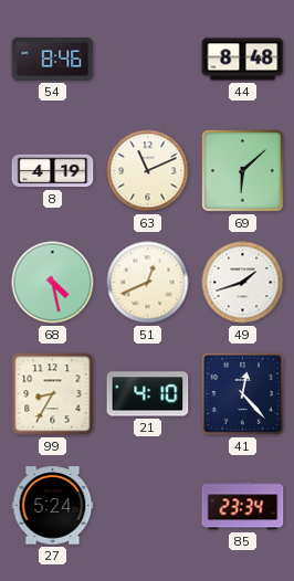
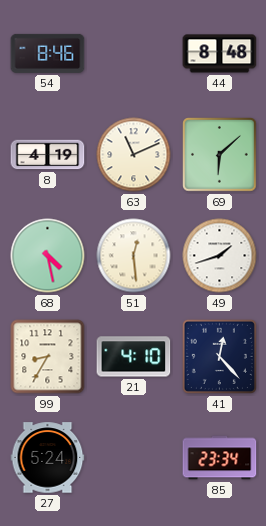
51: 12:41 -> 12:29
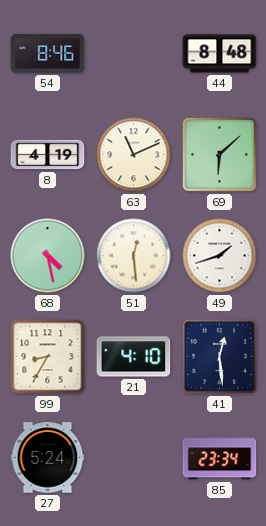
41: 12:23 -> 12:29
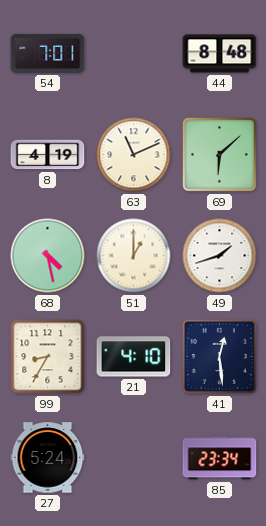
54: 8:46 -> 7:01
51: 12:29 -> 1:00
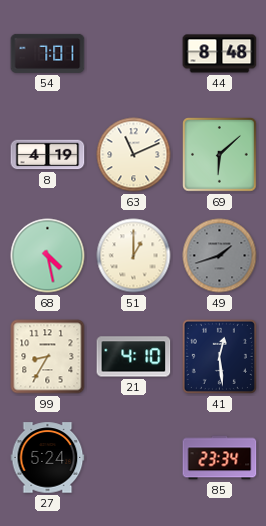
49 dial: white -> grey
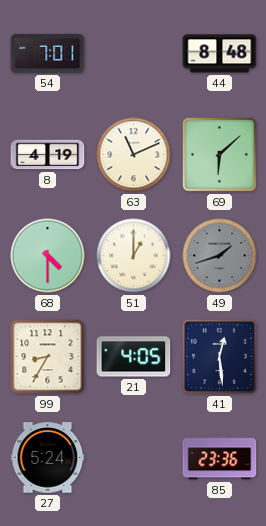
68: 4:28 -> 4:30
21: 4:10 -> 4:05
85: 23:34 -> 23:36
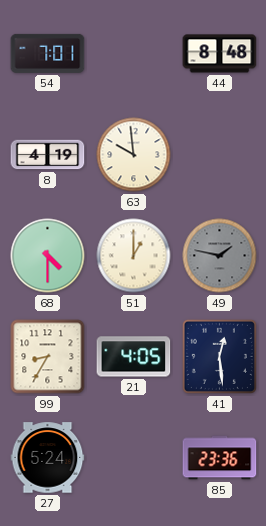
63: 11:11 -> 9:59
69: 6:08 -> none
49: 1:42 -> 1:47
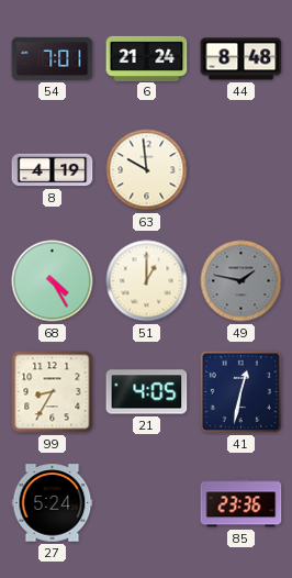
6: none -> 21:24
68: 4:30 -> 4:25
41: 12:29 -> 12:32
